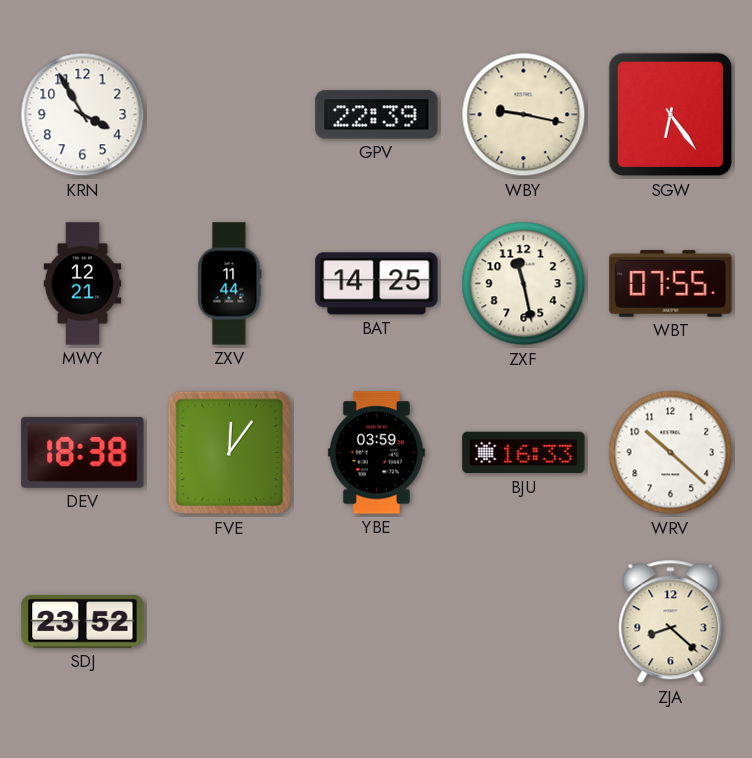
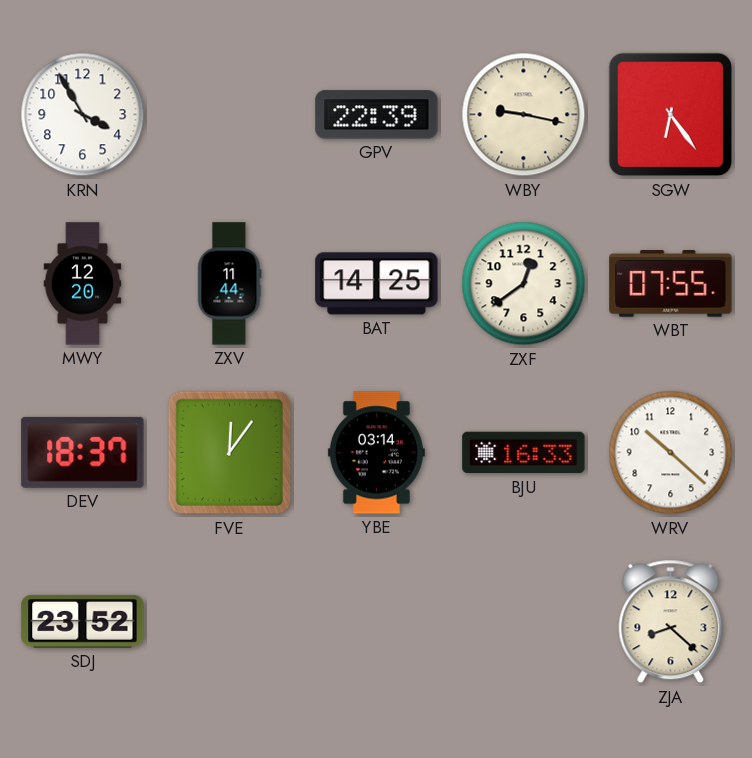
MWY: 12:21 -> 12:20
ZXF: 11:28 -> 12:39
DEV: 18:38 -> 18:37
YBE: 03:59 -> 03:14
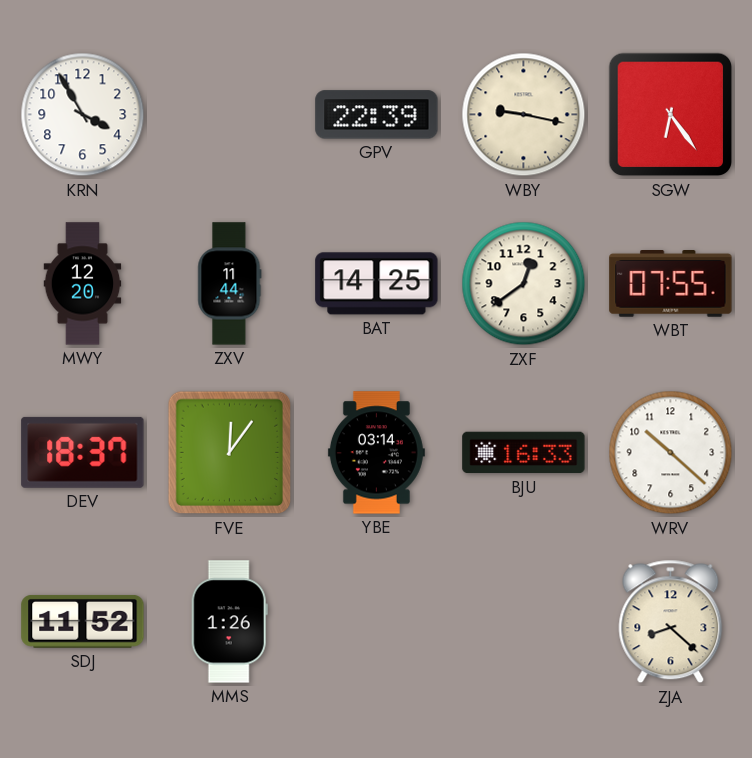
SDJ: 23:52 -> 11:52
MMS: none -> 1:26
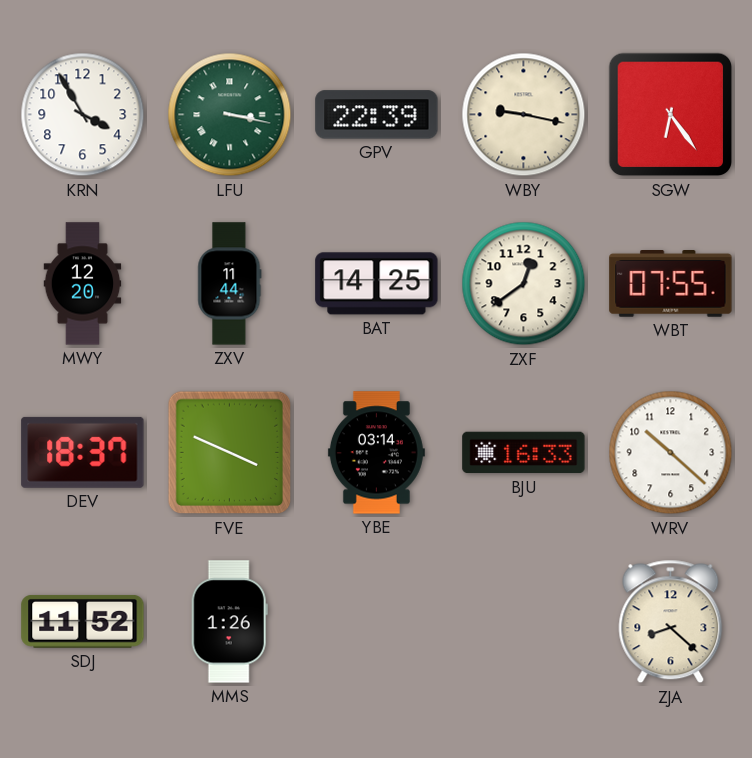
LFU: none -> 3:17
FVE: 12:06 -> 3:49
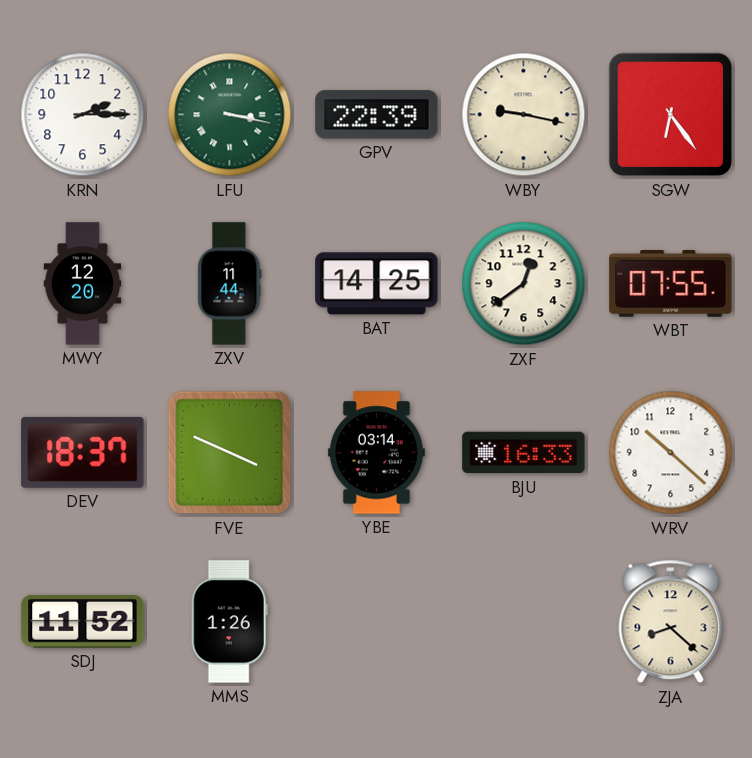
KRN: 3:55 -> 2:15
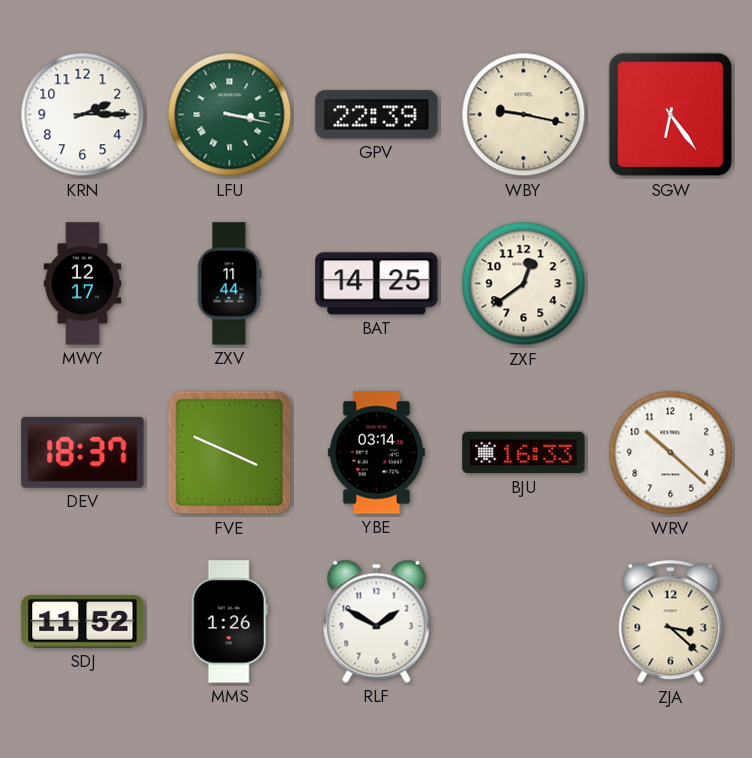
MWY: 12:20 -> 12:17
WBT: 07:55 -> none
RLF: none -> 1:50
ZJA: 8:22 -> 3:22
